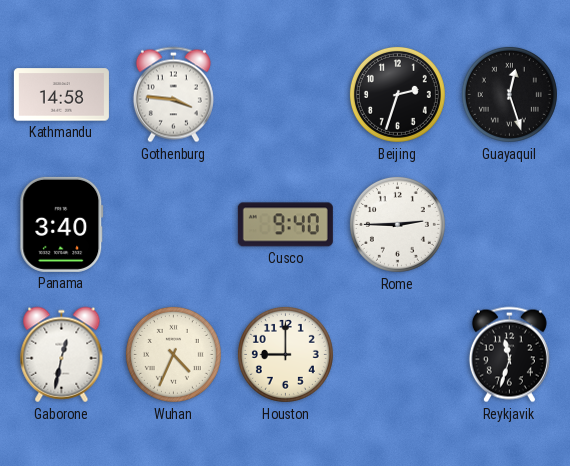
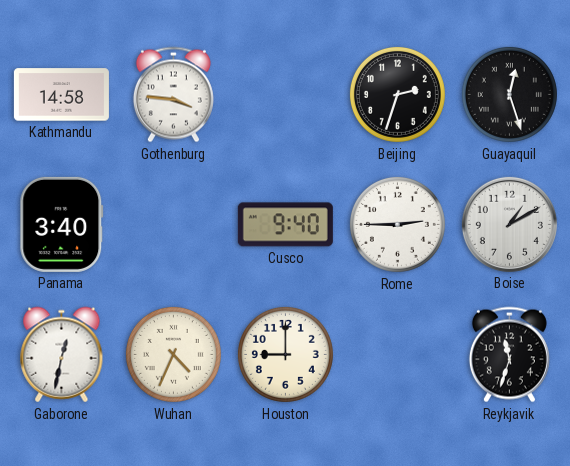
Boise: none -> 1:10
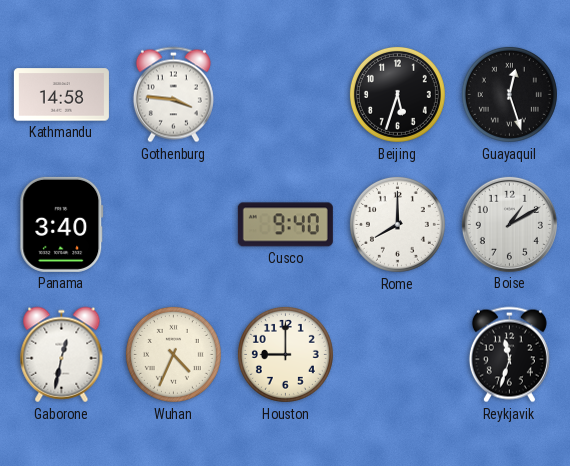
Beijing: 2:33 -> 5:33
Rome: 2:45 -> 8:00
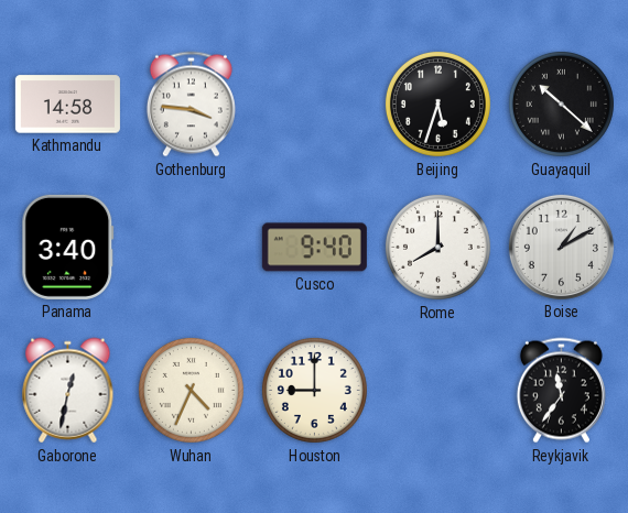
Guayaquil: 12:27 -> 10:22
Reykjavik: 11:33 -> 11:36
